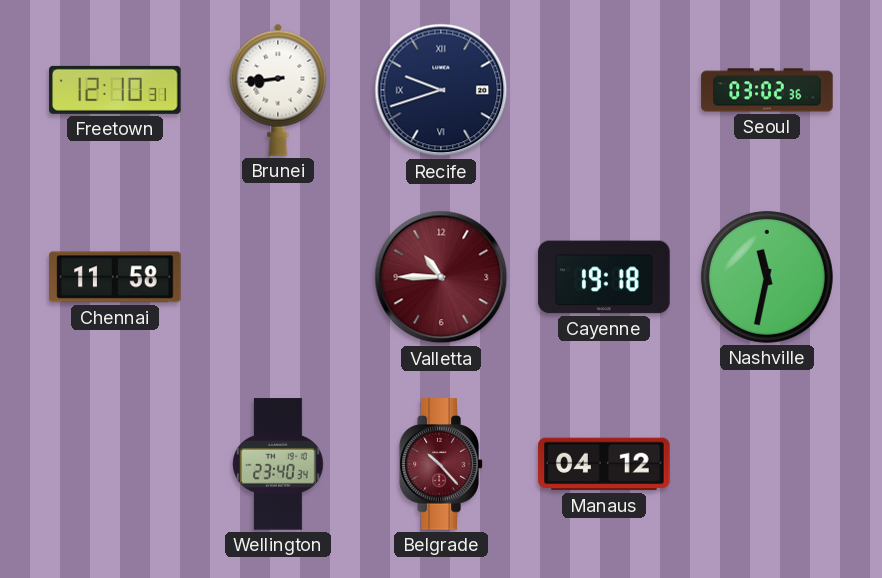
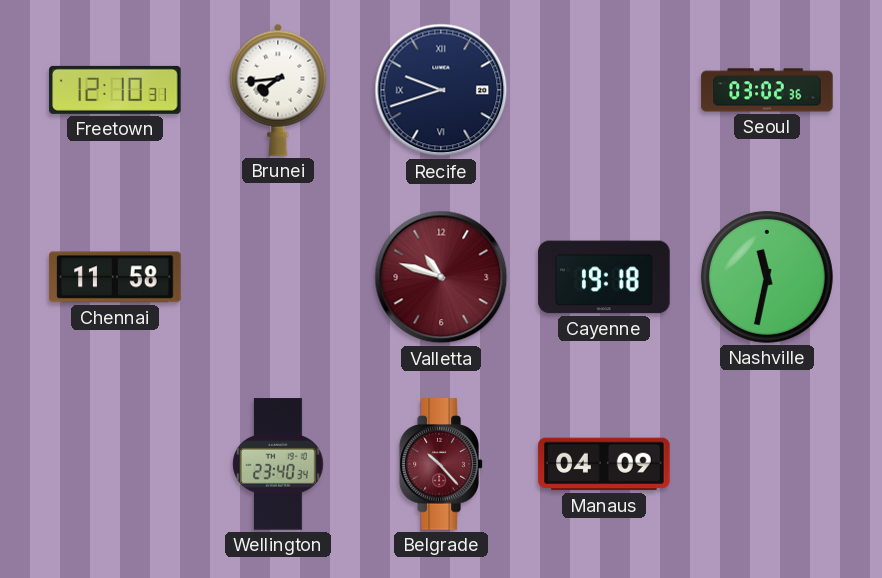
Brunei: 8:44 -> 7:44
Valletta: 10:45 -> 10:48
Manaus: 04:12 -> 04:09
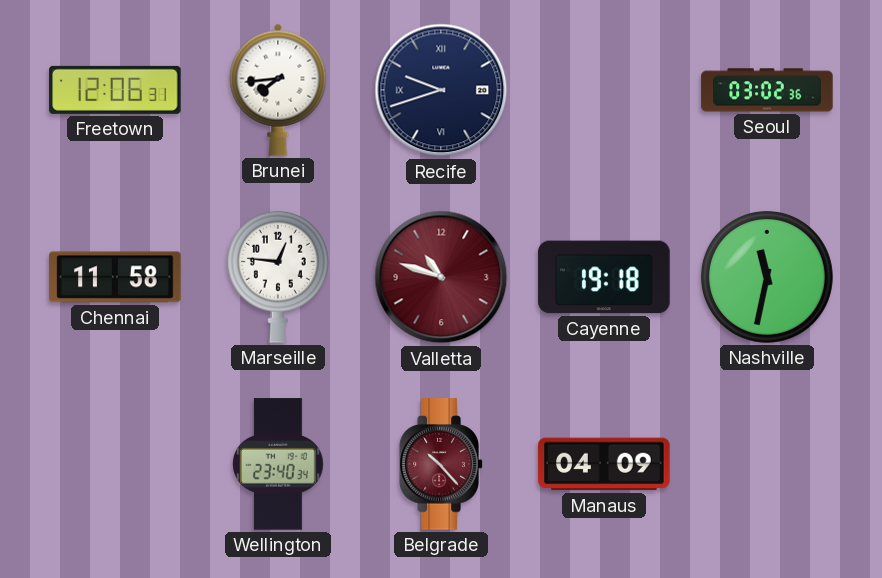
Freetown: 12:10 -> 12:06
Marseille: none -> 12:46
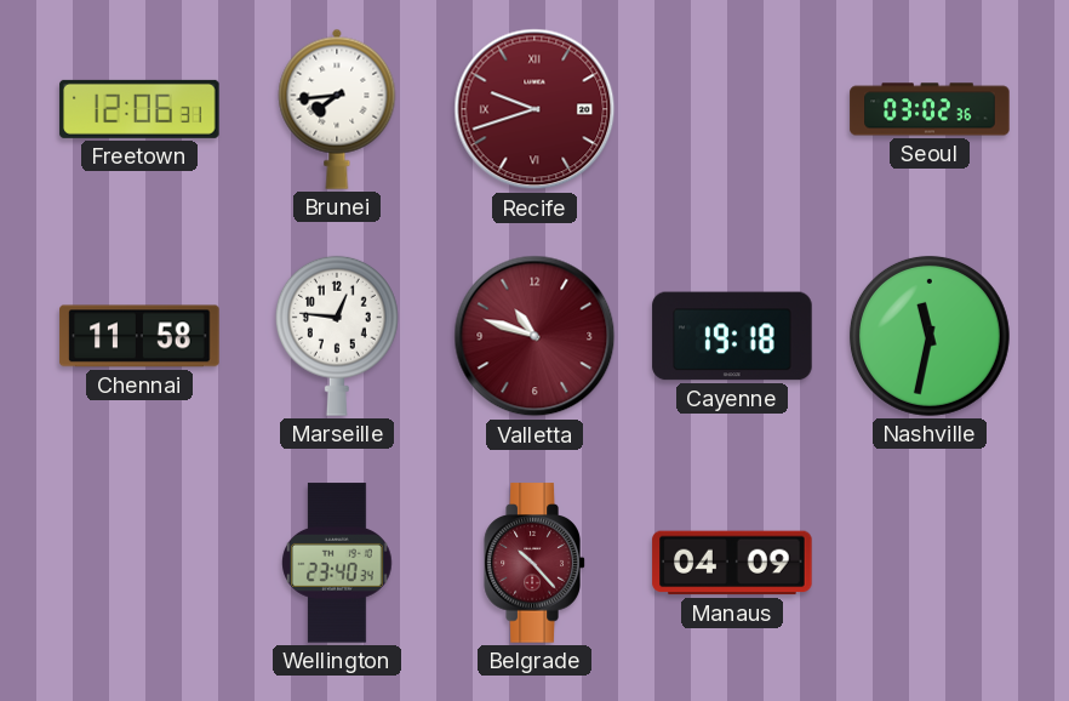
Recife dial: navy -> burgundy
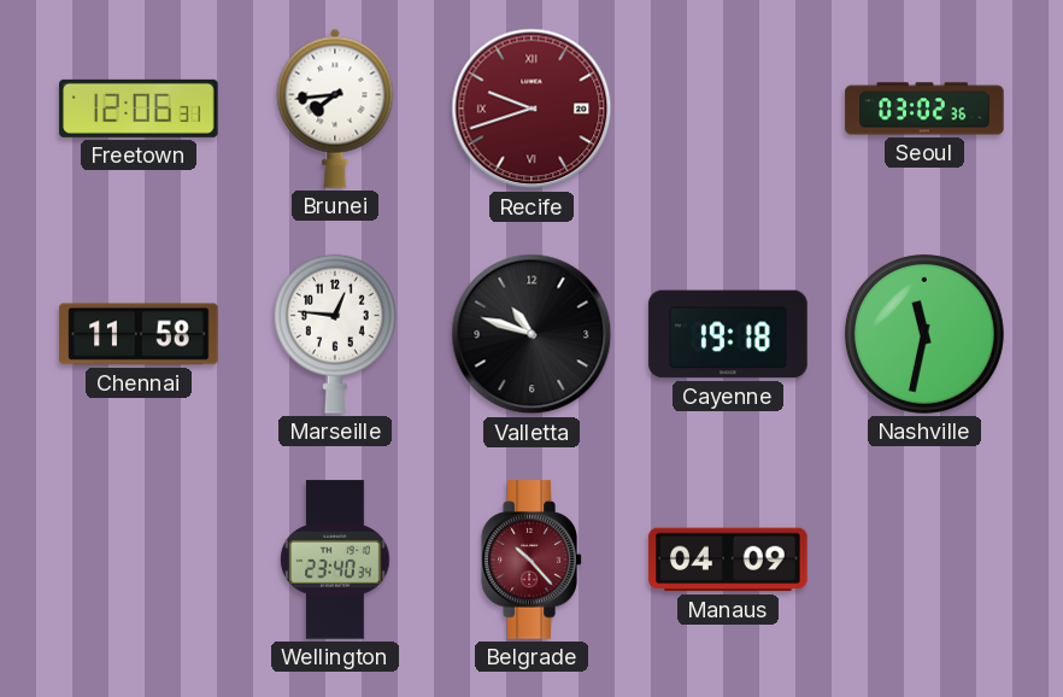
Valletta dial: burgundy -> black
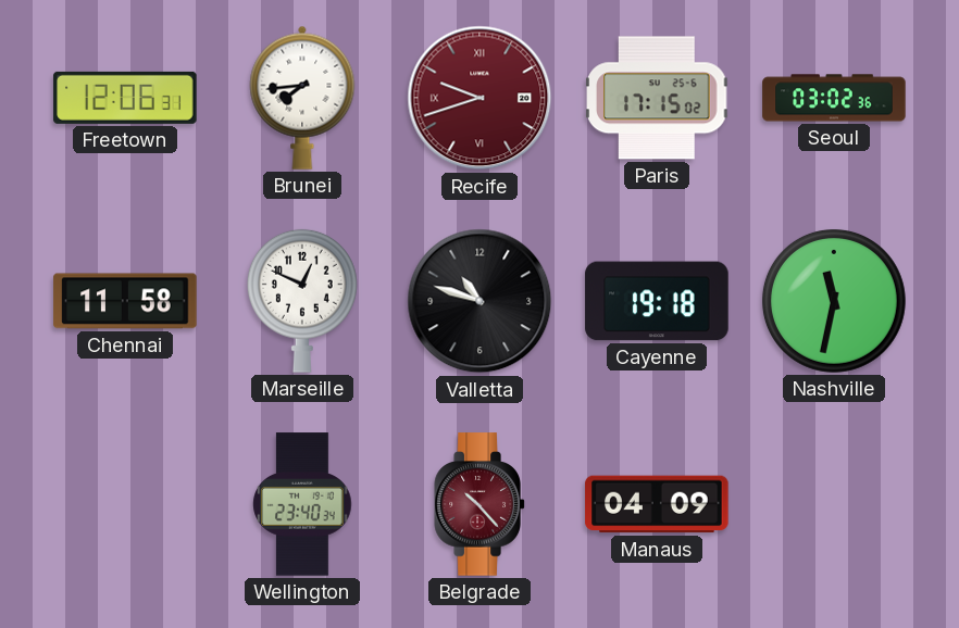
Paris: none -> 17:15
Marseille: 12:46 -> 12:49
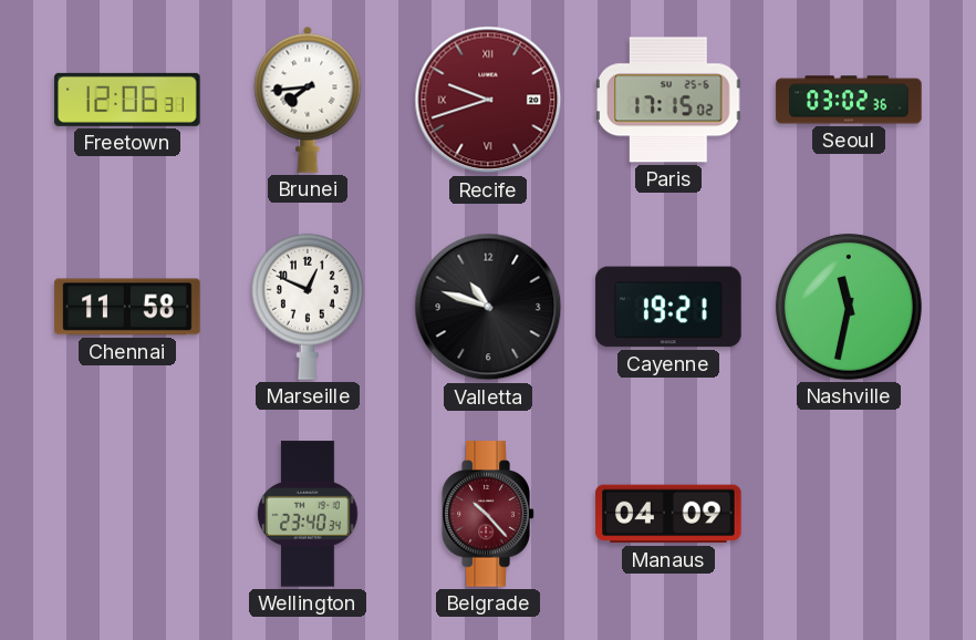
Cayenne: 19:18 -> 19:21
